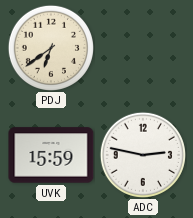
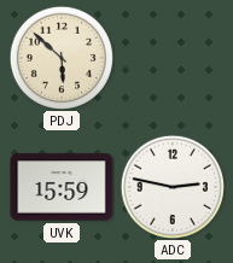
PDJ: 6:39 -> 5:52
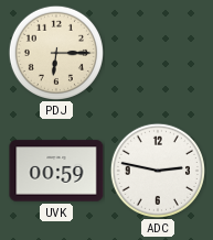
PDJ: 5:52 -> 6:15
UVK: 15:59 -> 00:59
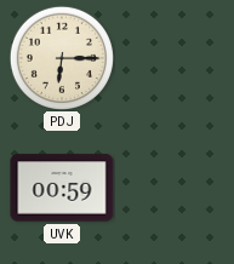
ADC: 2:47 -> none
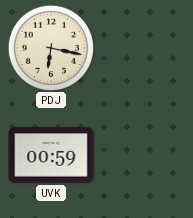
PDJ: 6:15 -> 6:17
